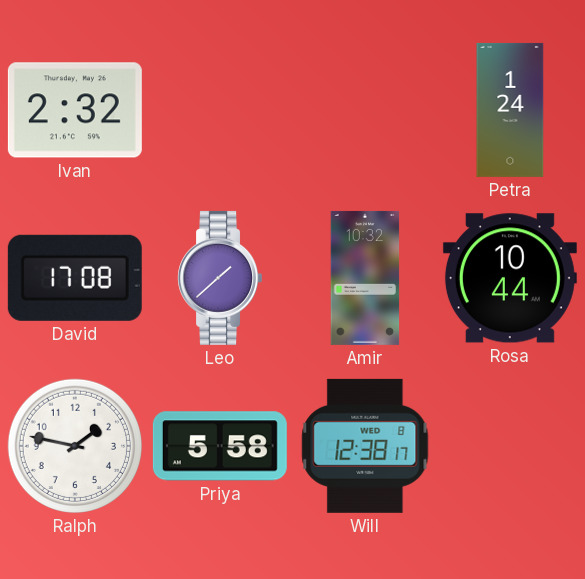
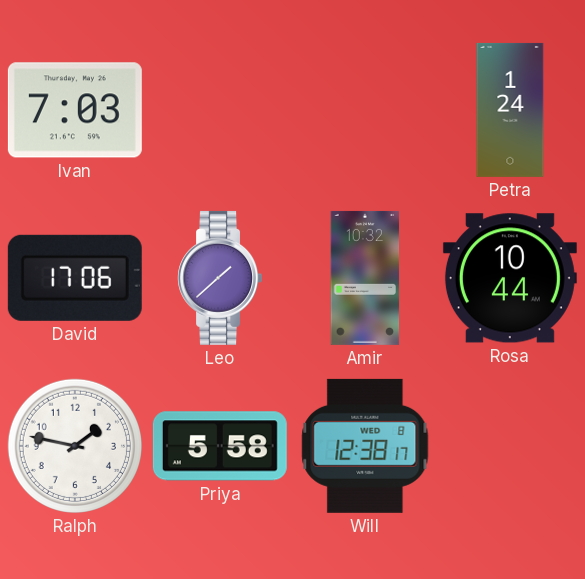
Ivan: 2:32 -> 7:03
David: 17:08 -> 17:06
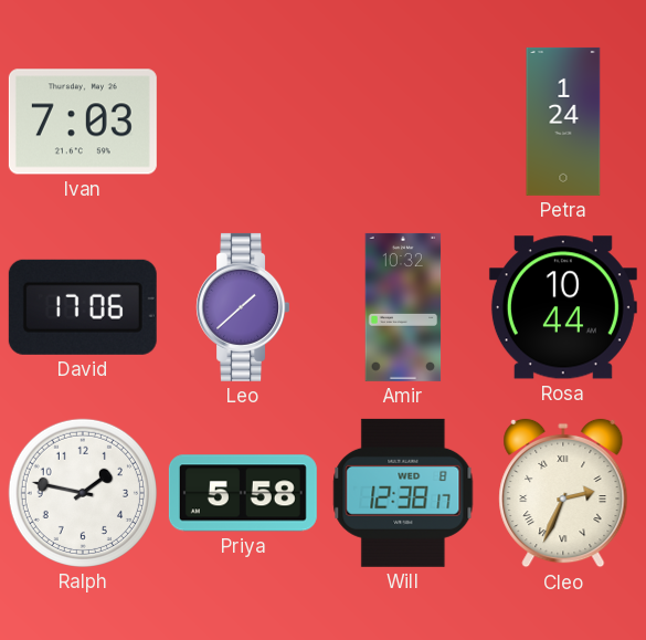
Cleo: none -> 2:34
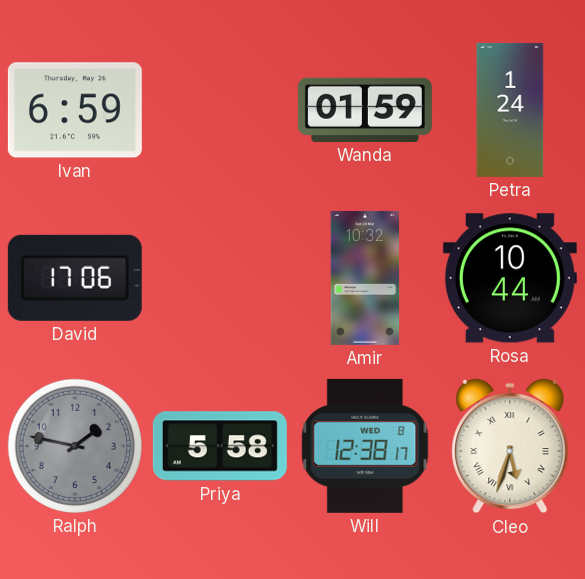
Ivan: 7:03 -> 6:59
Wanda: none -> 01:59
Leo: 1:38 -> none
Ralph dial: white -> grey
Cleo: 2:34 -> 5:33
